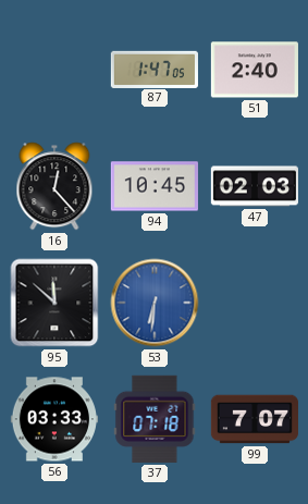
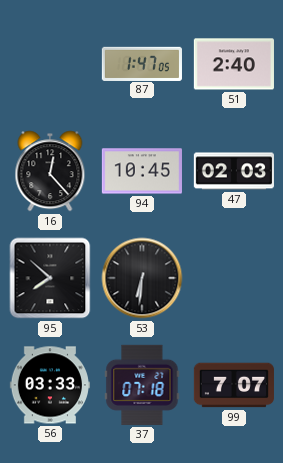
95: 11:52 -> 7:52
53 dial: blue -> black
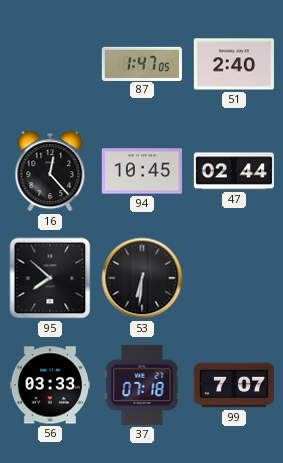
47: 02:03 -> 02:44
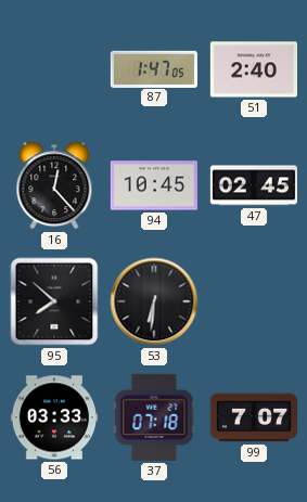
47: 02:44 -> 02:45
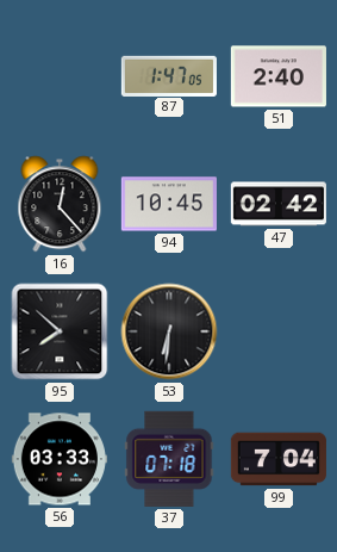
47: 02:45 -> 02:42
99: 7:07 -> 7:04
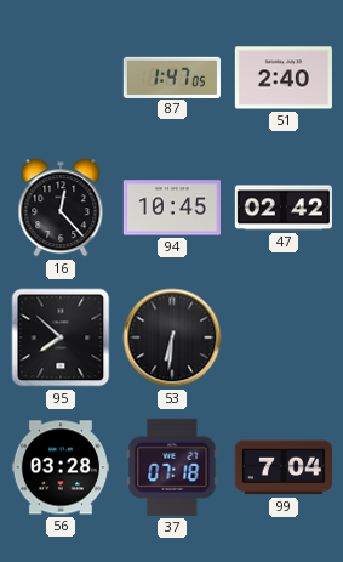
56: 03:33 -> 03:28
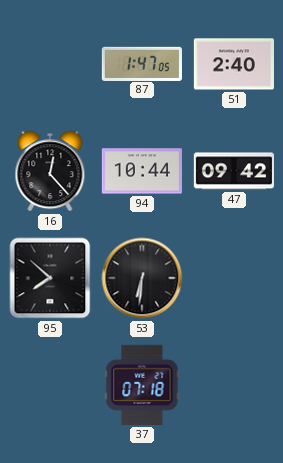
94: 10:45 -> 10:44
47: 02:42 -> 09:42
56: 03:28 -> none
99: 7:04 -> none
